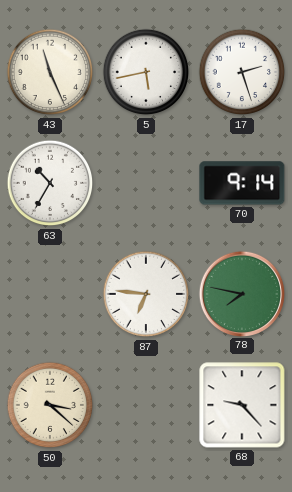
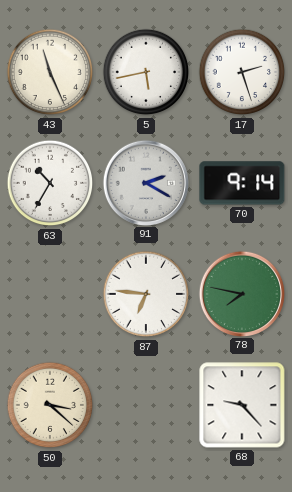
91: none -> 2:20
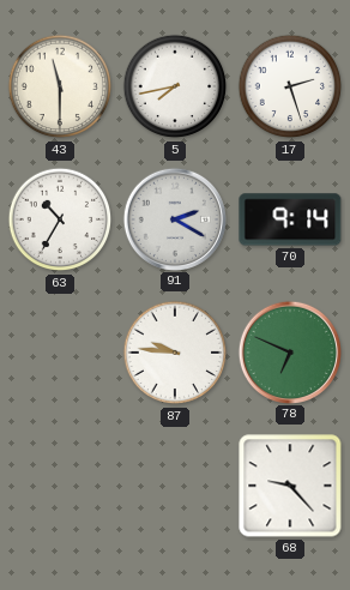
43: 11:26 -> 11:30
5: 5:43 -> 7:43
87: 6:46 -> 9:46
78: 7:47 -> 6:49
50: 3:22 -> none
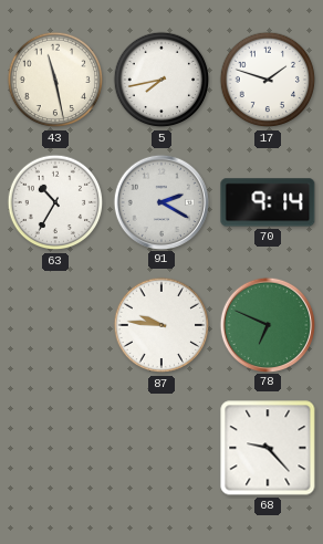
43: 11:30 -> 11:28
17: 2:27 -> 1:48
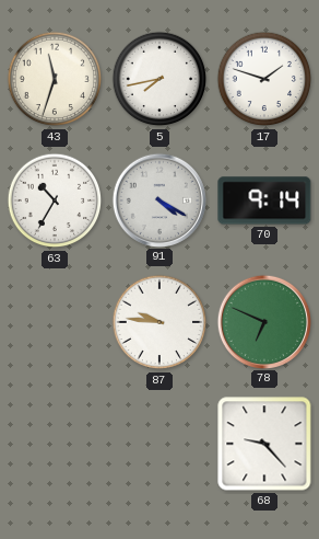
43: 11:28 -> 11:33
91: 2:20 -> 4:20
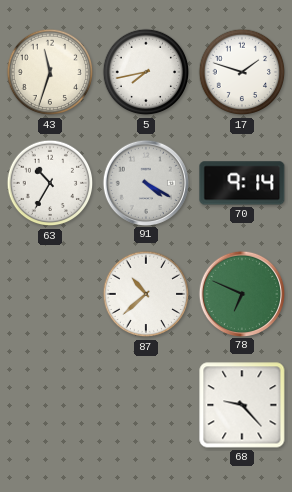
87: 9:46 -> 10:38
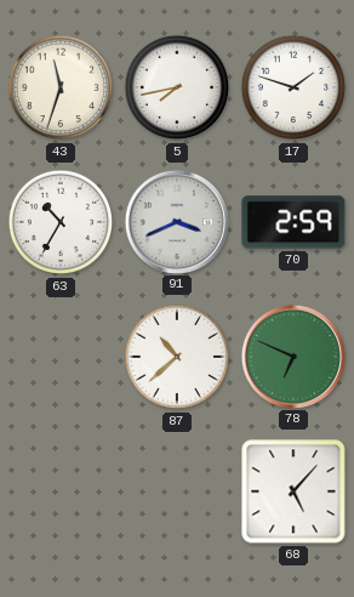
91: 4:20 -> 3:41
70: 9:14 -> 2:59
68: 9:23 -> 5:07
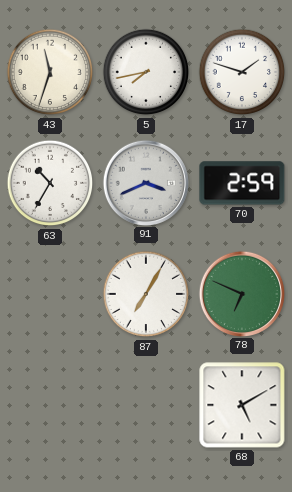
87: 10:38 -> 7:05
68: 5:07 -> 5:10
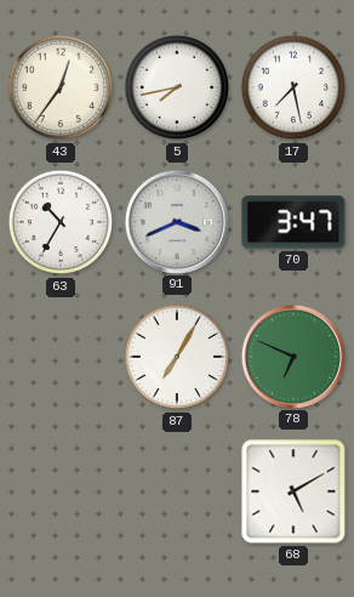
43: 11:33 -> 12:36
17: 1:48 -> 7:28
70: 2:59 -> 3:47
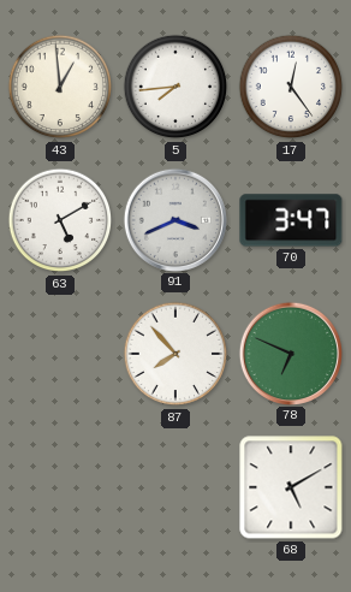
43: 12:36 -> 12:59
5: 7:43 -> 7:44
17: 7:28 -> 12:24
63: 10:35 -> 5:10
87: 7:05 -> 7:53
